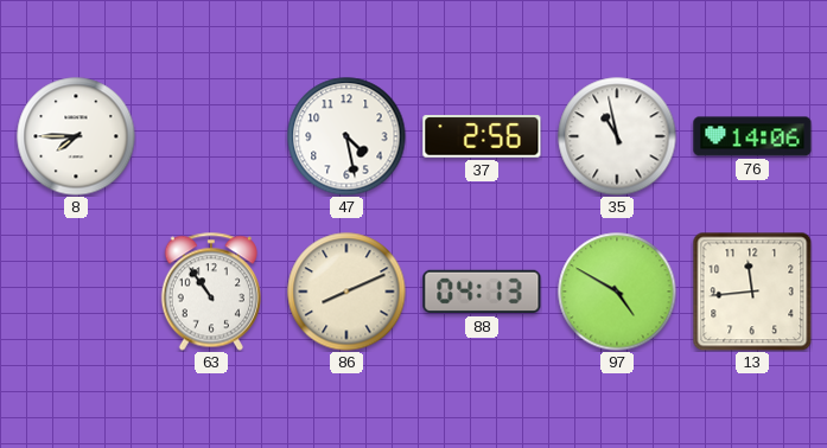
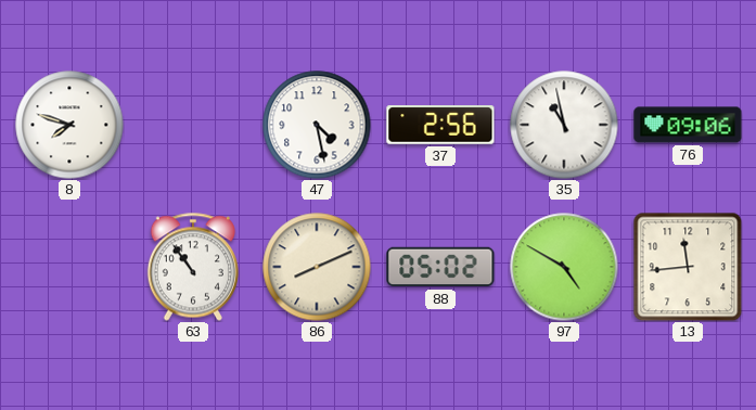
8: 7:45 -> 7:48
76: 14:06 -> 09:06
88: 04:13 -> 05:02
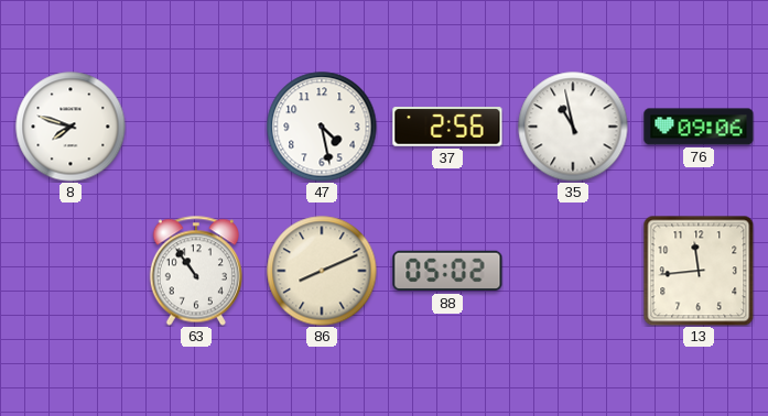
97: 4:50 -> none
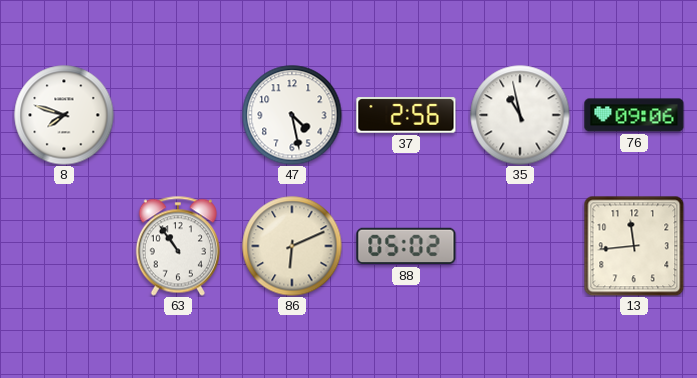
86: 8:11 -> 6:11
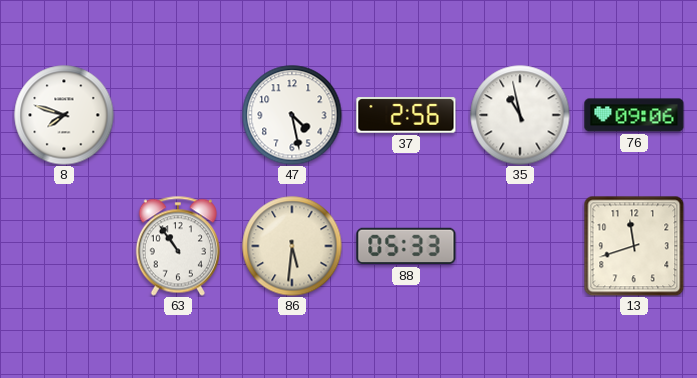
86: 6:11 -> 5:31
88: 05:02 -> 05:33
13: 11:44 -> 11:42
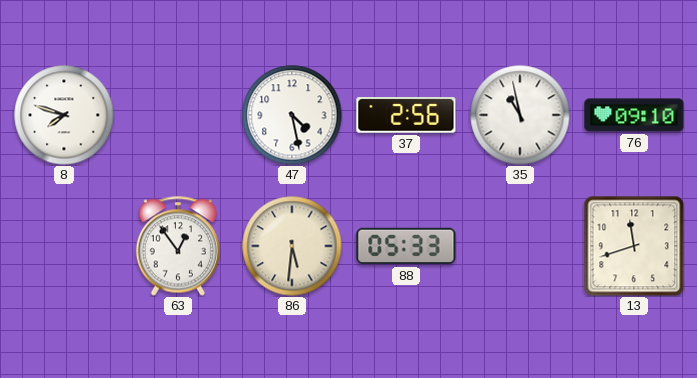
76: 09:06 -> 09:10
63: 10:54 -> 12:54
